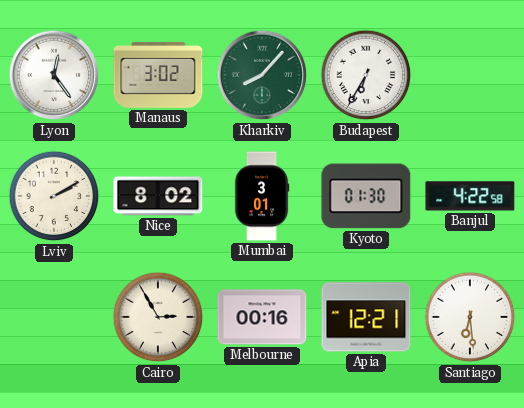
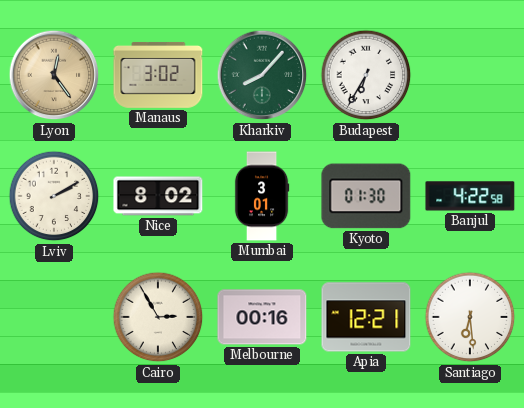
Lyon dial: white -> champagne
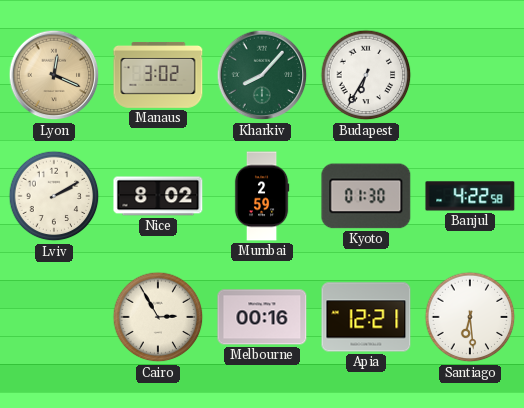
Lyon: 12:24 -> 12:19
Mumbai: 3:01 -> 2:59
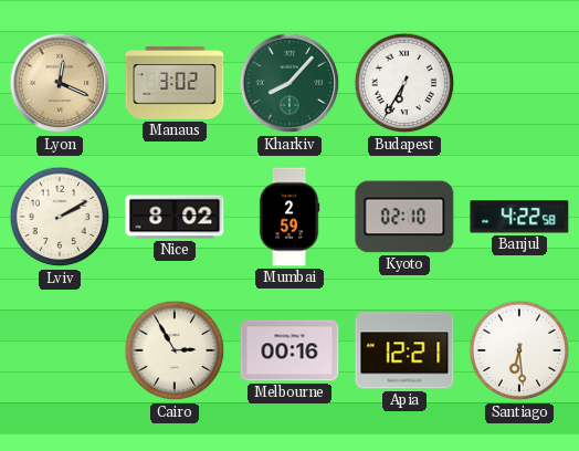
Kyoto: 01:30 -> 02:10
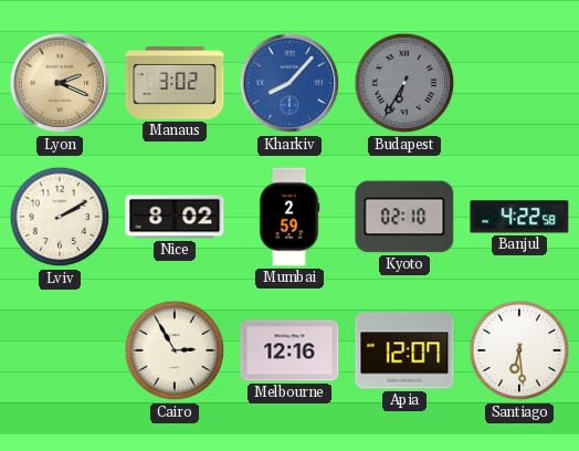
Lyon: 12:19 -> 2:19
Kharkiv dial: green -> blue
Budapest dial: white -> grey
Melbourne: 00:16 -> 12:16
Apia: 12:21 -> 12:07
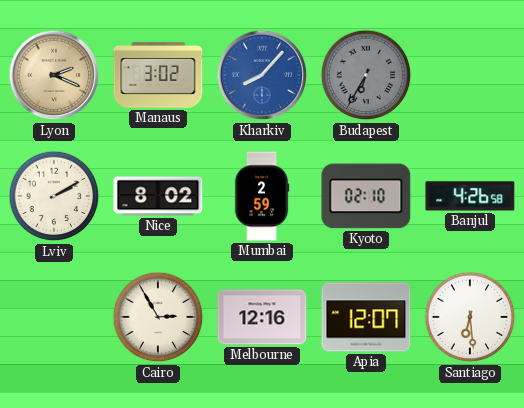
Banjul: 4:22 -> 4:26
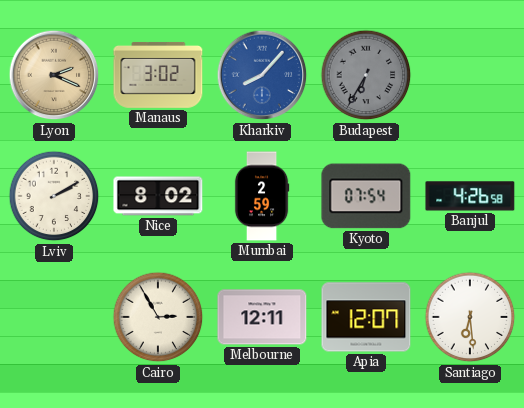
Kyoto: 02:10 -> 07:54
Melbourne: 12:16 -> 12:11
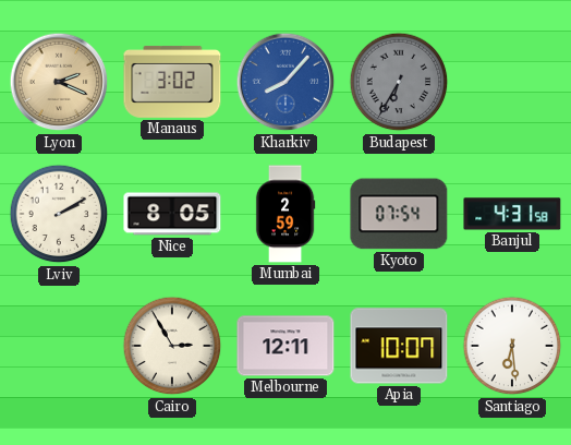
Nice: 8:02 -> 8:05
Banjul: 4:26 -> 4:31
Apia: 12:07 -> 10:07
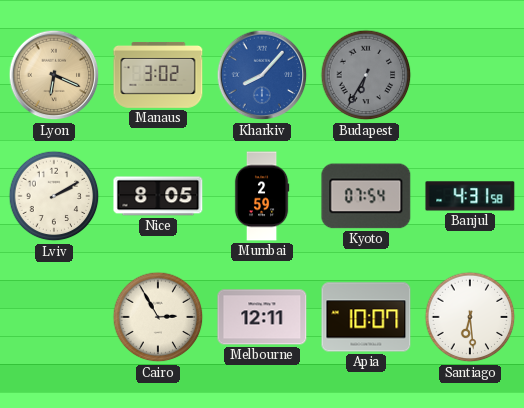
Lyon: 2:19 -> 6:19
